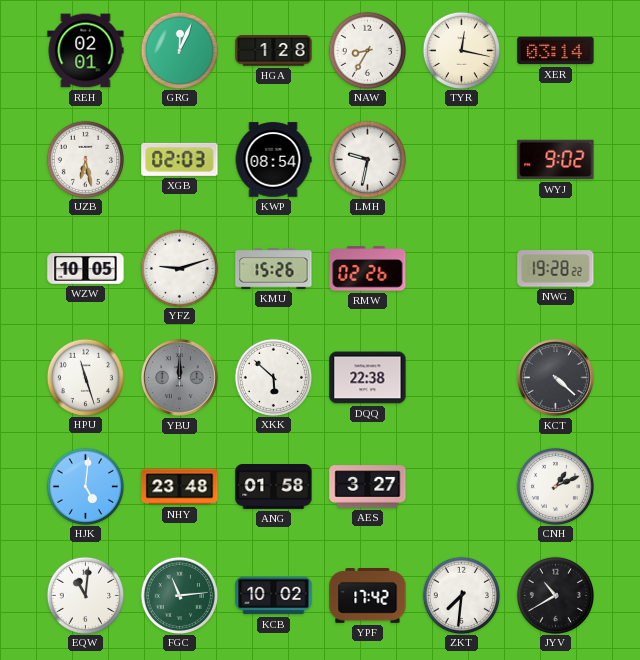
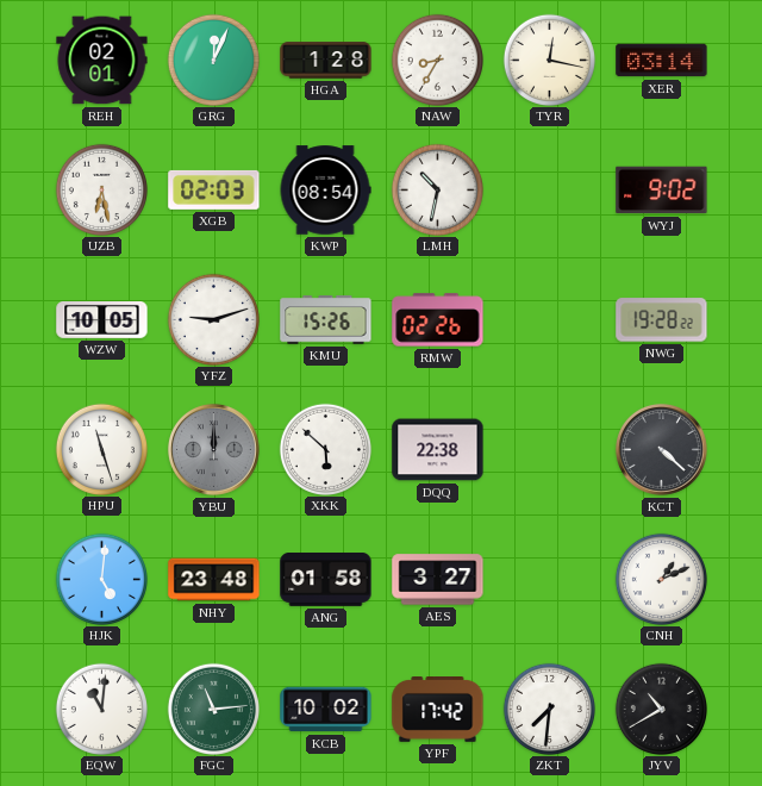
LMH: 9:32 -> 10:32
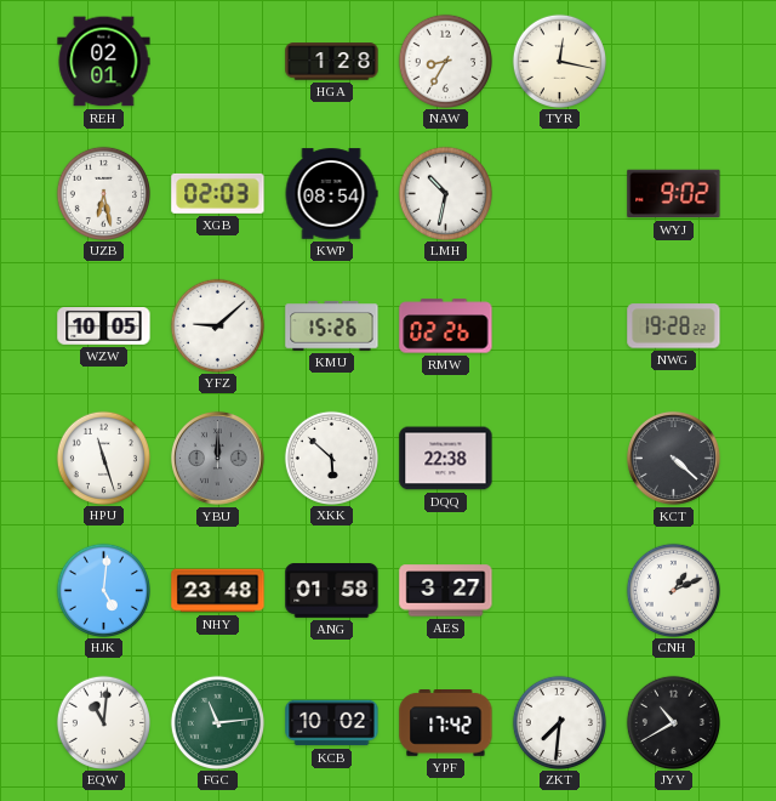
GRG: 12:04 -> none
XER: 03:14 -> none
YFZ: 9:12 -> 9:08
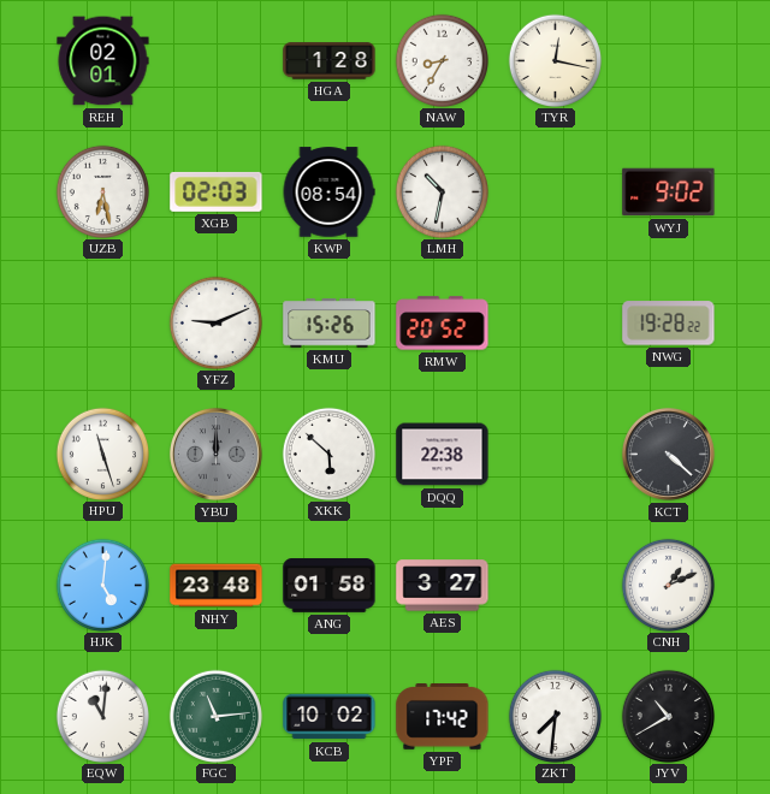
WZW: 10:05 -> none
YFZ: 9:08 -> 9:11
RMW: 02:26 -> 20:52
